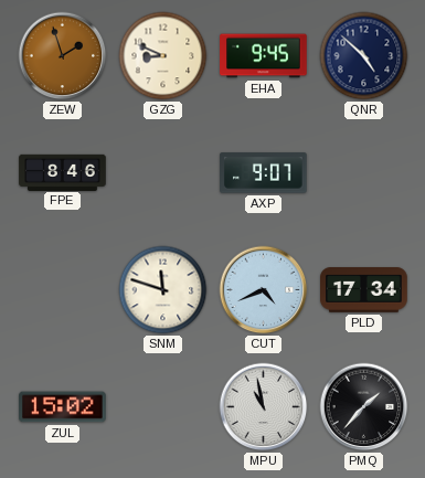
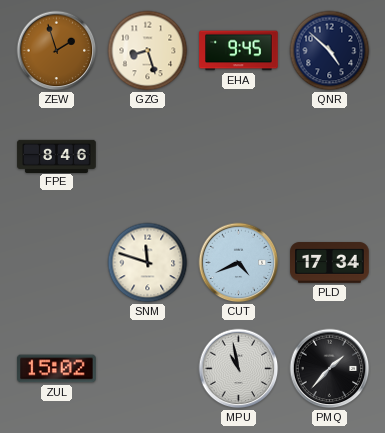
GZG: 8:49 -> 8:27
AXP: 9:07 -> none
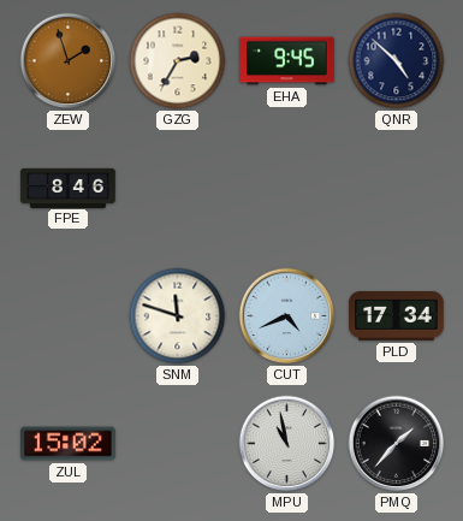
GZG: 8:27 -> 2:35
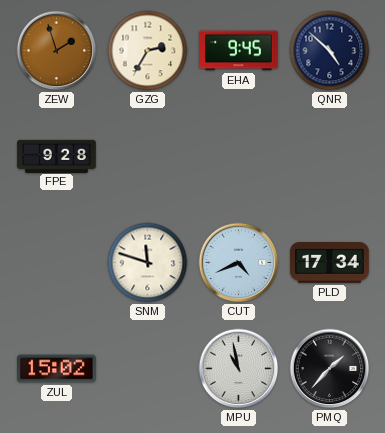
FPE: 8:46 -> 9:28
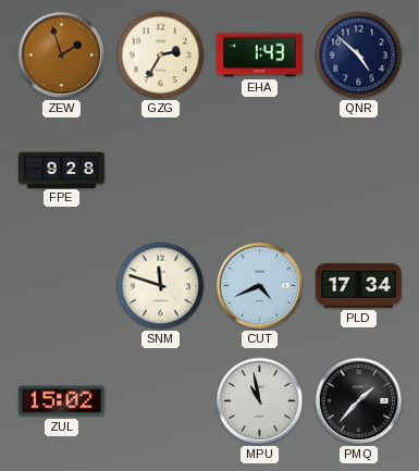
EHA: 9:45 -> 1:43
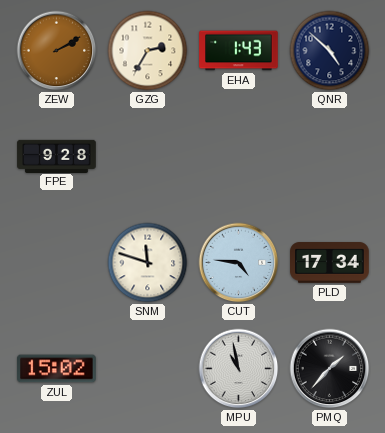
ZEW: 1:57 -> 2:10
CUT: 4:41 -> 4:46
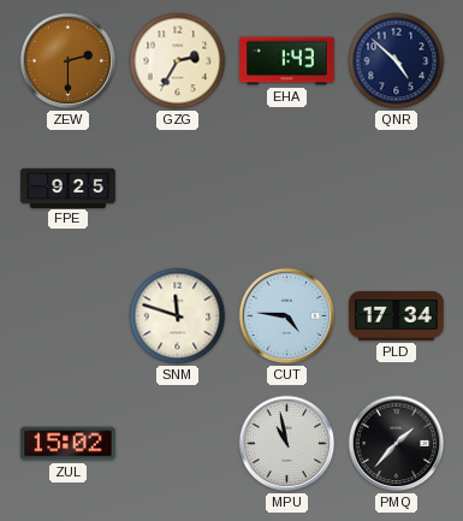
ZEW: 2:10 -> 2:30
FPE: 9:28 -> 9:25
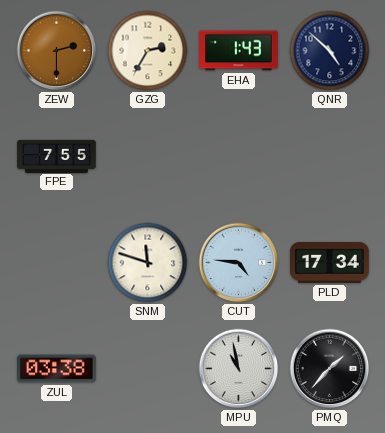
FPE: 9:25 -> 7:55
ZUL: 15:02 -> 03:38
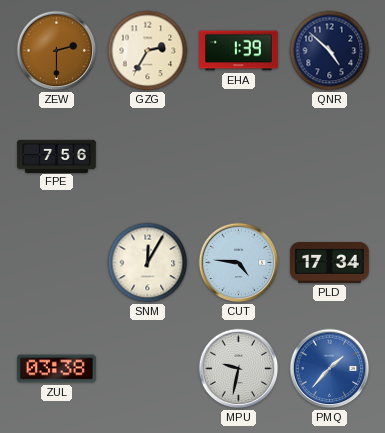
EHA: 1:43 -> 1:39
FPE: 7:55 -> 7:56
SNM: 11:48 -> 12:05
MPU: 10:58 -> 9:32
PMQ dial: black -> blue
